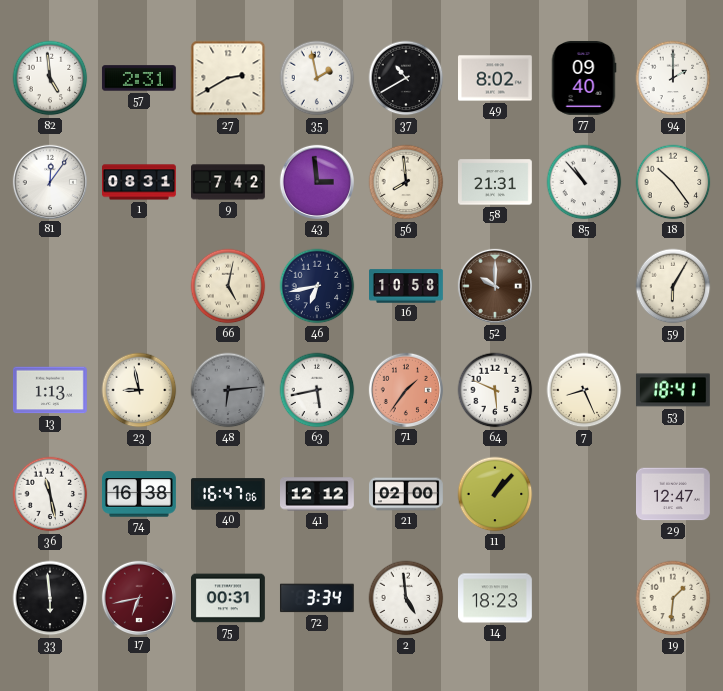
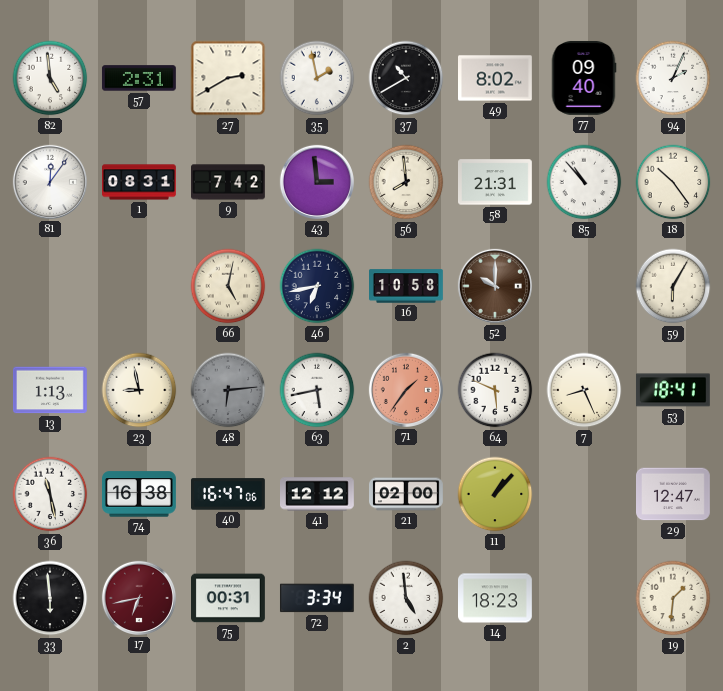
94: 2:00 -> 2:04
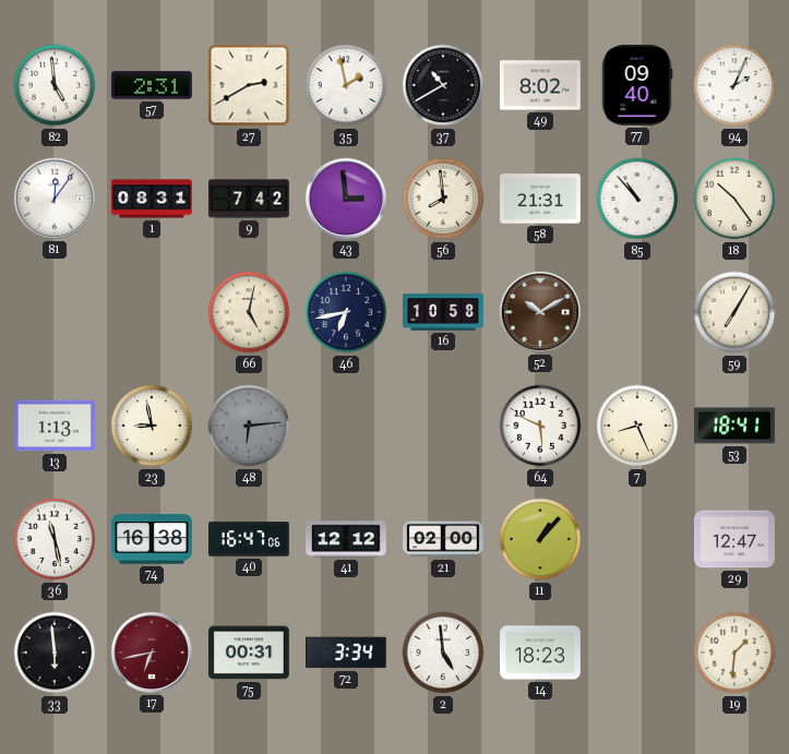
52: 10:00 -> 10:10
59: 6:05 -> 7:05
63: 5:43 -> none
71: 1:36 -> none
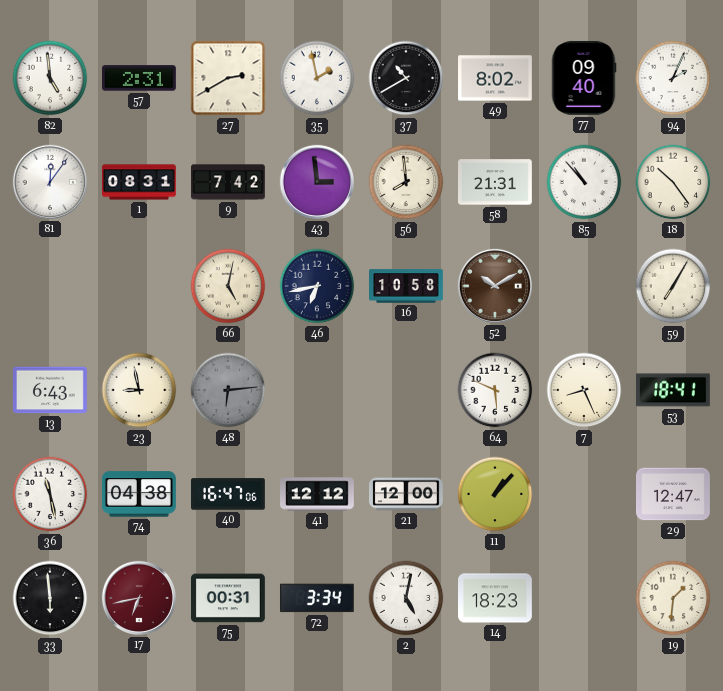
13: 1:13 -> 6:43
74: 16:38 -> 04:38
21: 02:00 -> 12:00
2: 4:59 -> 5:02
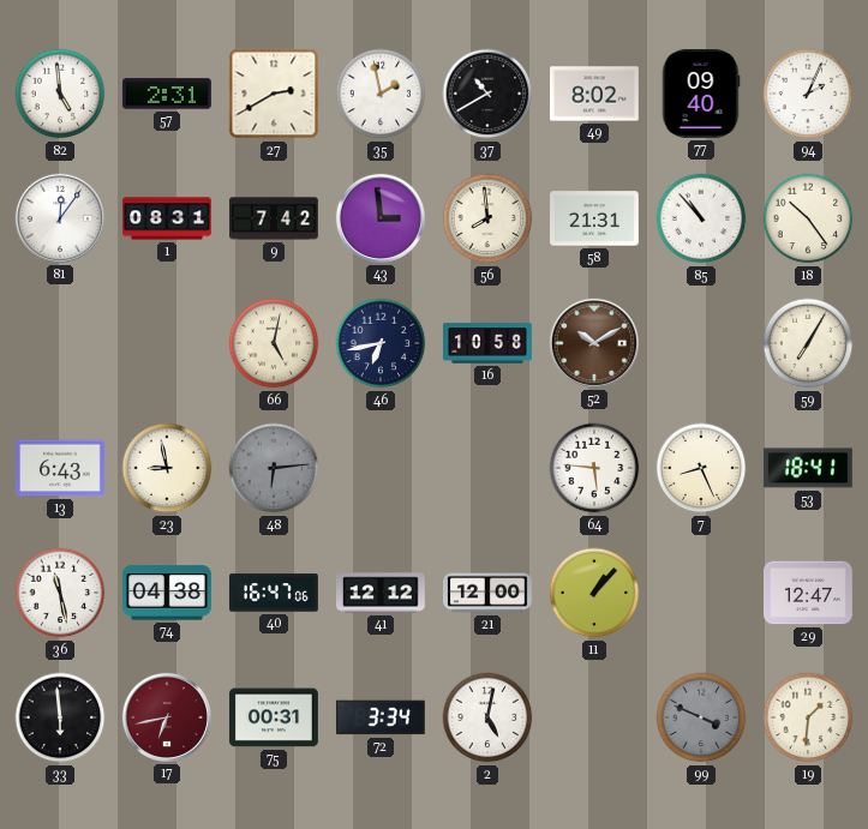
64: 5:49 -> 5:46
14: 18:23 -> none
99: none -> 3:49
